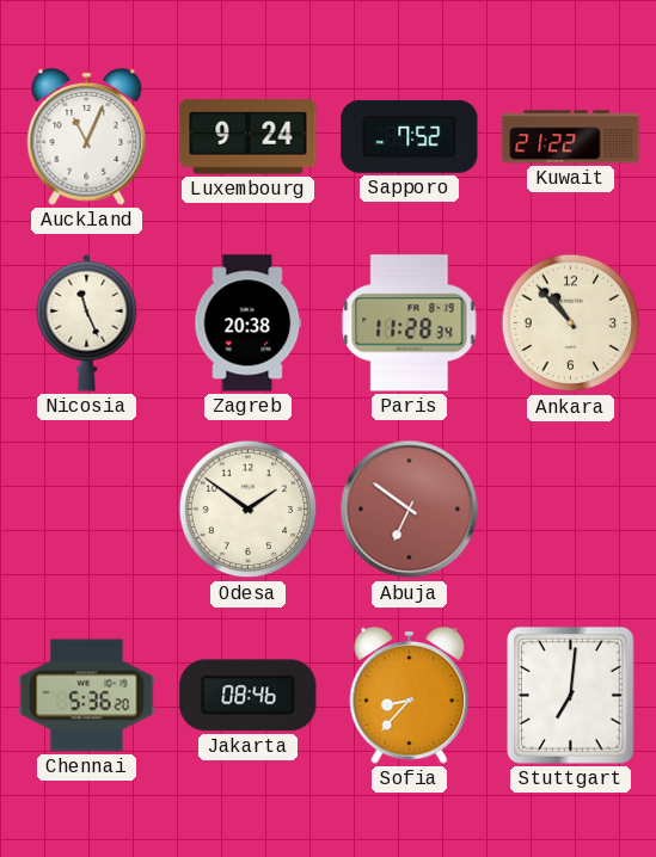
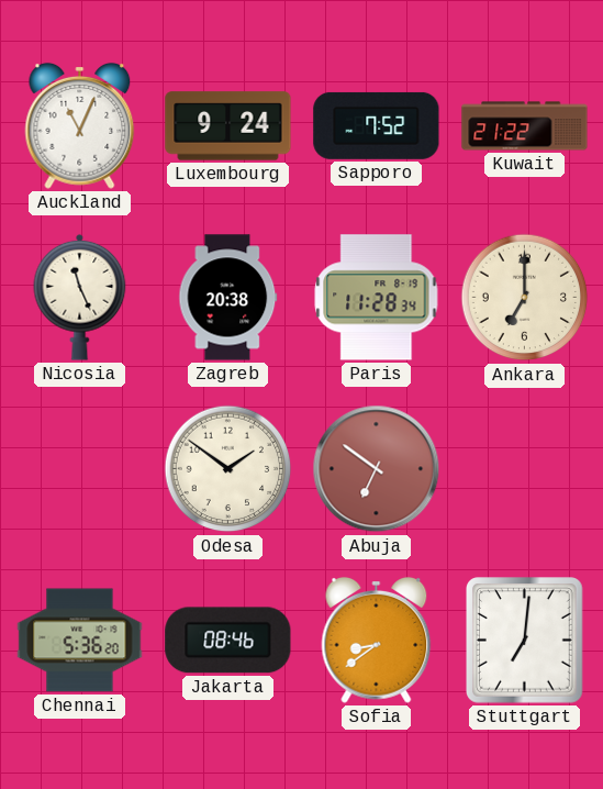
Ankara: 10:53 -> 7:00
Sofia: 8:37 -> 8:39
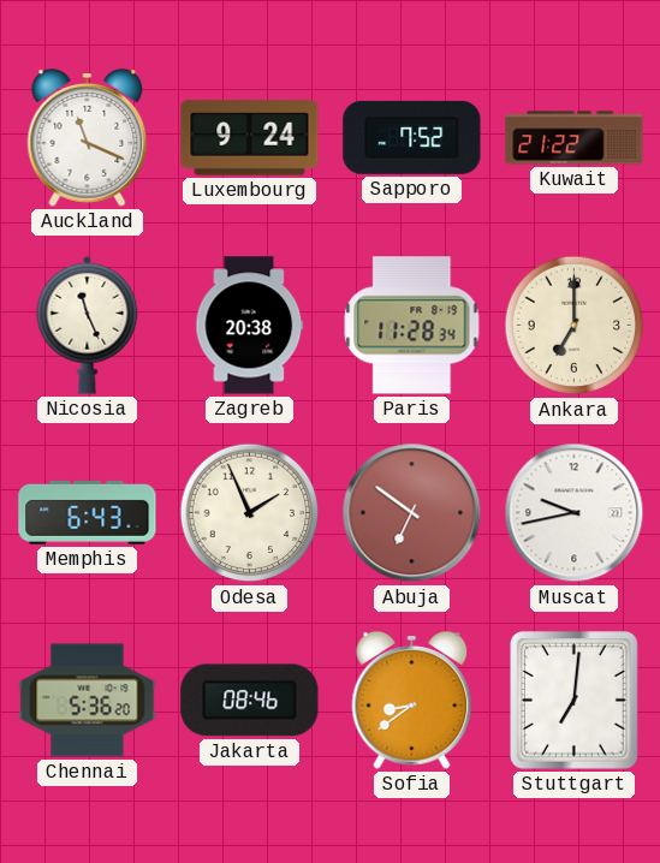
Auckland: 11:04 -> 11:19
Memphis: none -> 6:43
Odesa: 1:51 -> 1:56
Muscat: none -> 9:43
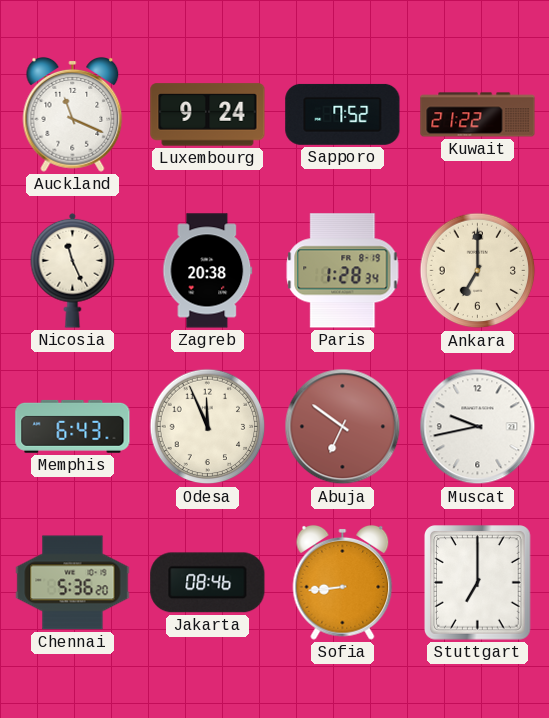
Paris: 11:28 -> 1:28
Odesa: 1:56 -> 11:56
Sofia: 8:39 -> 8:44
Stuttgart: 7:01 -> 7:00
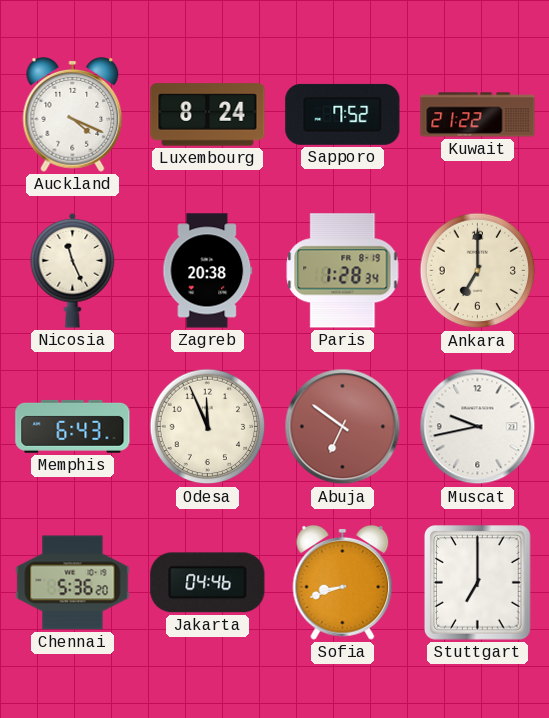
Auckland: 11:19 -> 4:19
Luxembourg: 9:24 -> 8:24
Jakarta: 08:46 -> 04:46
Sofia: 8:44 -> 8:42
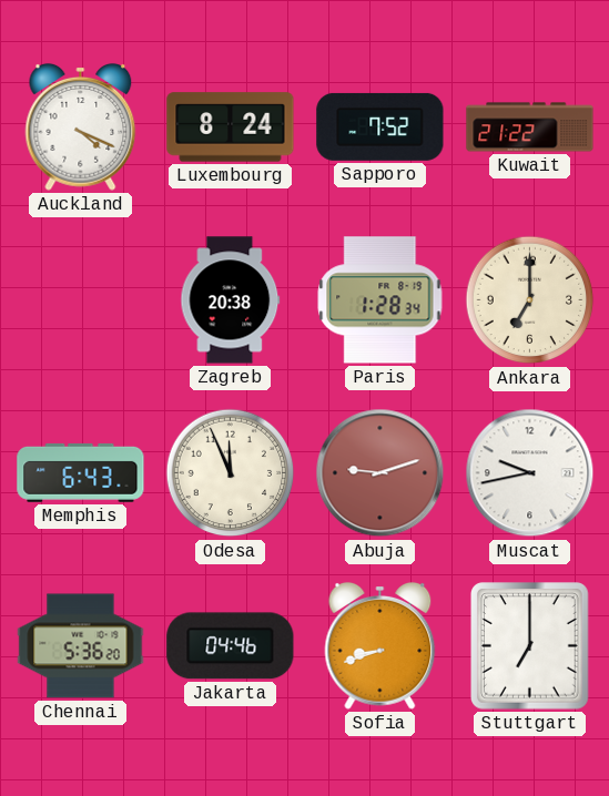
Nicosia: 11:26 -> none
Abuja: 6:51 -> 9:12
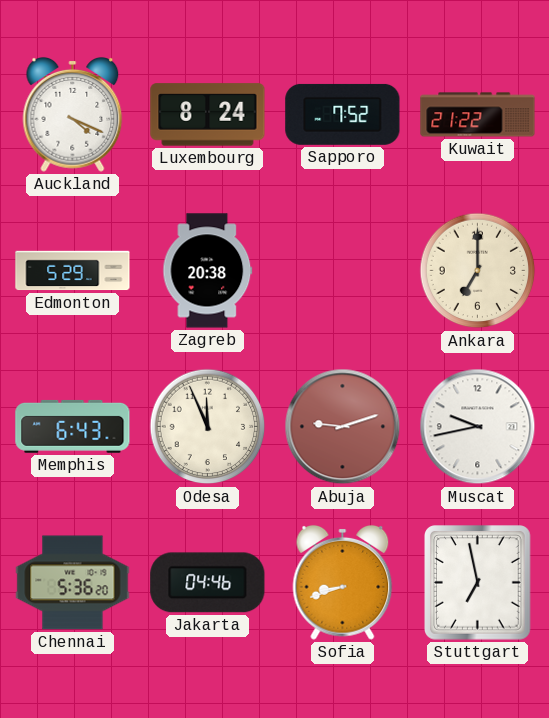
Edmonton: none -> 5:29
Paris: 1:28 -> none
Stuttgart: 7:00 -> 6:58
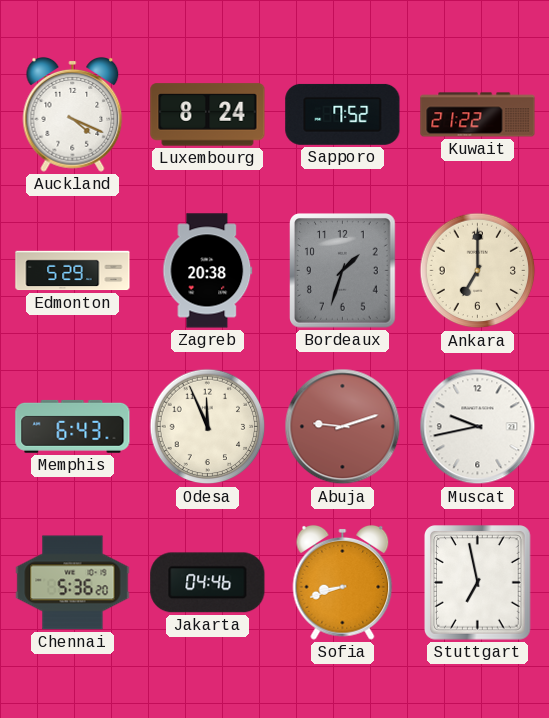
Bordeaux: none -> 1:33
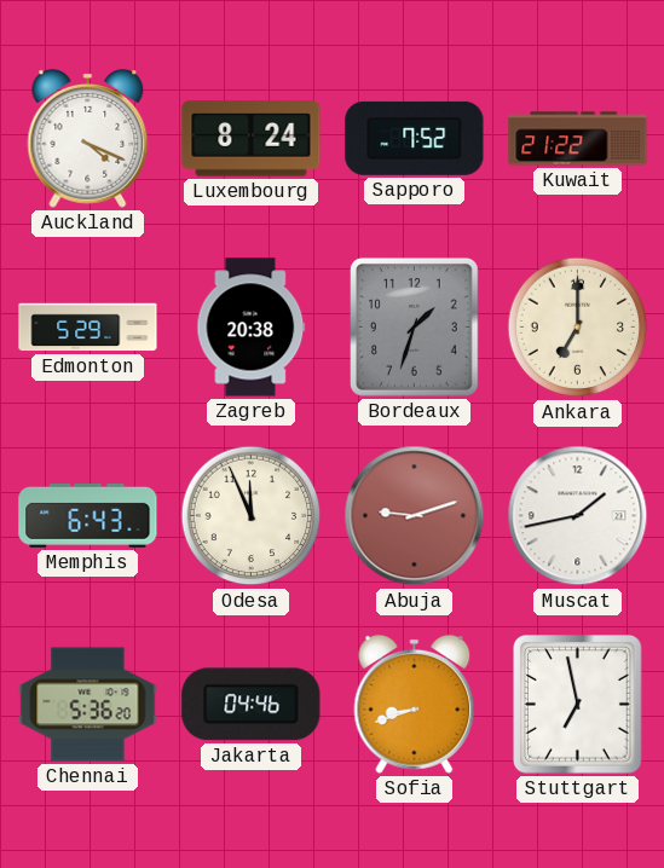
Muscat: 9:43 -> 1:43
